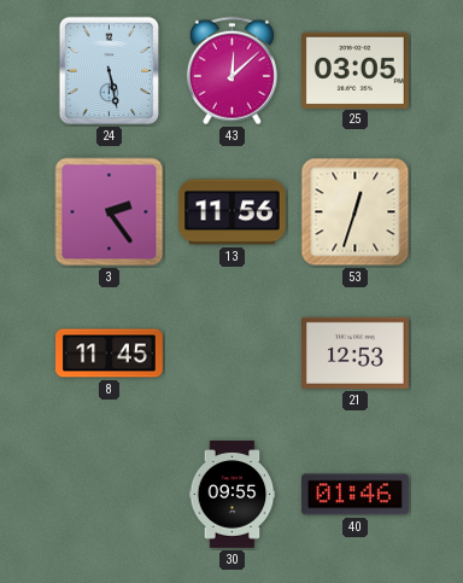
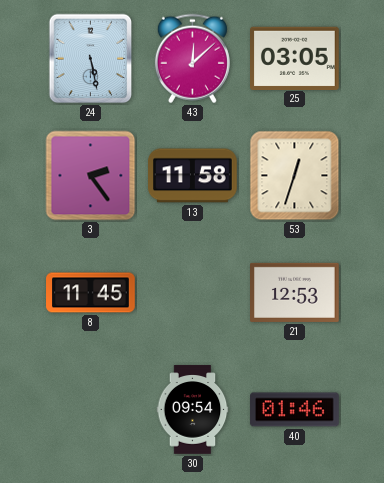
13: 11:56 -> 11:58
30: 09:55 -> 09:54
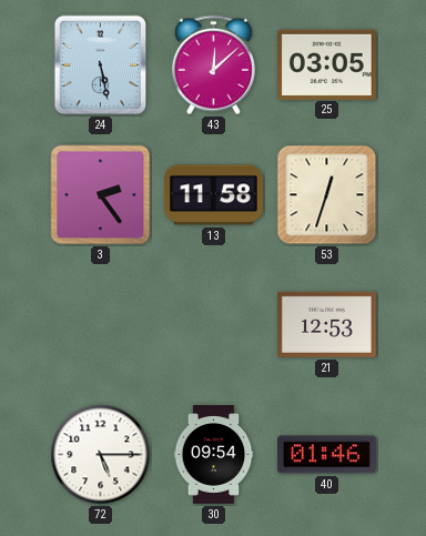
8: 11:45 -> none
72: none -> 5:15
